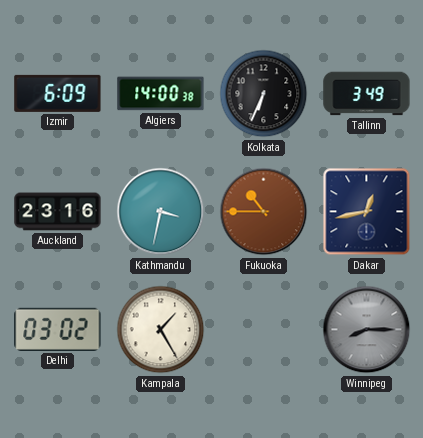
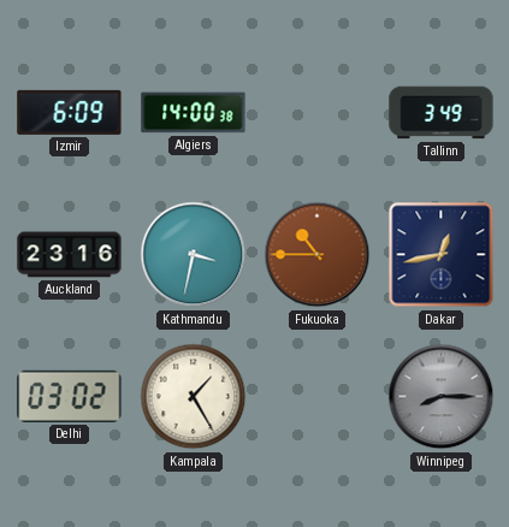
Kolkata: 6:34 -> none
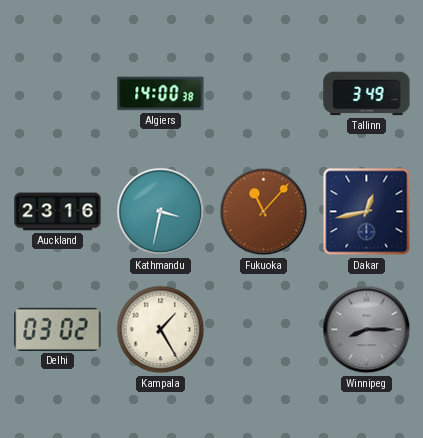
Izmir: 6:09 -> none
Fukuoka: 10:45 -> 11:07
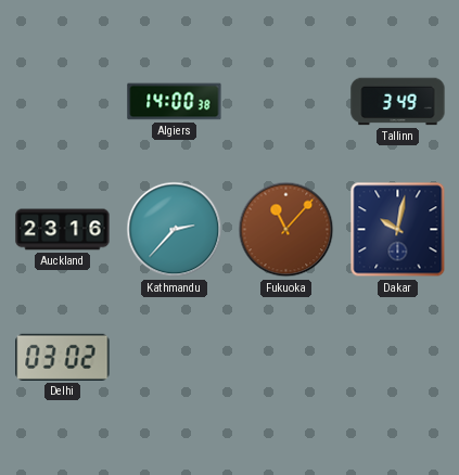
Kathmandu: 3:32 -> 2:37
Dakar: 12:43 -> 10:02
Kampala: 1:25 -> none
Winnipeg: 8:15 -> none
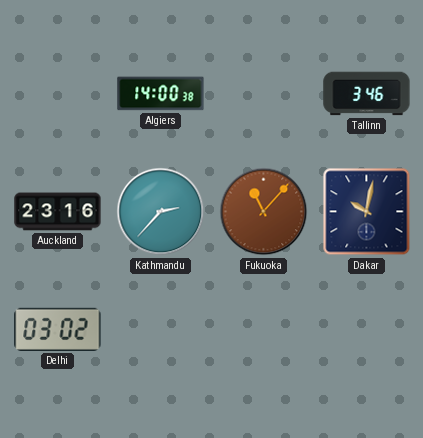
Tallinn: 3:49 -> 3:46
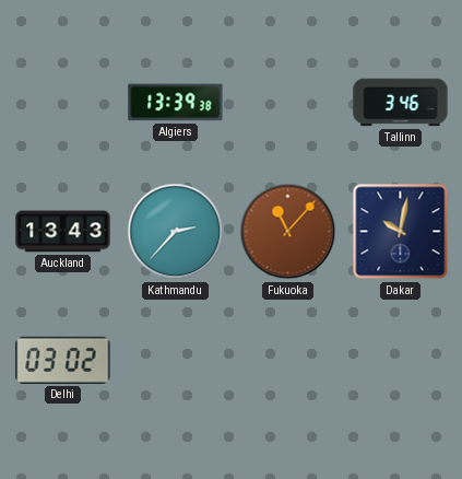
Algiers: 14:00 -> 13:39
Auckland: 23:16 -> 13:43
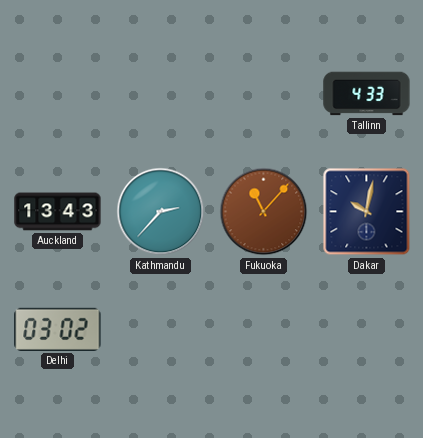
Algiers: 13:39 -> none
Tallinn: 3:46 -> 4:33
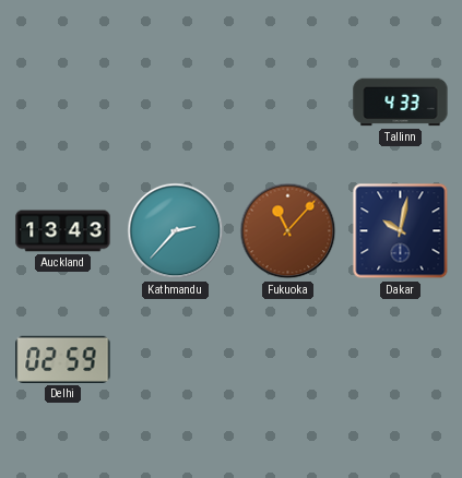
Delhi: 03:02 -> 02:59
